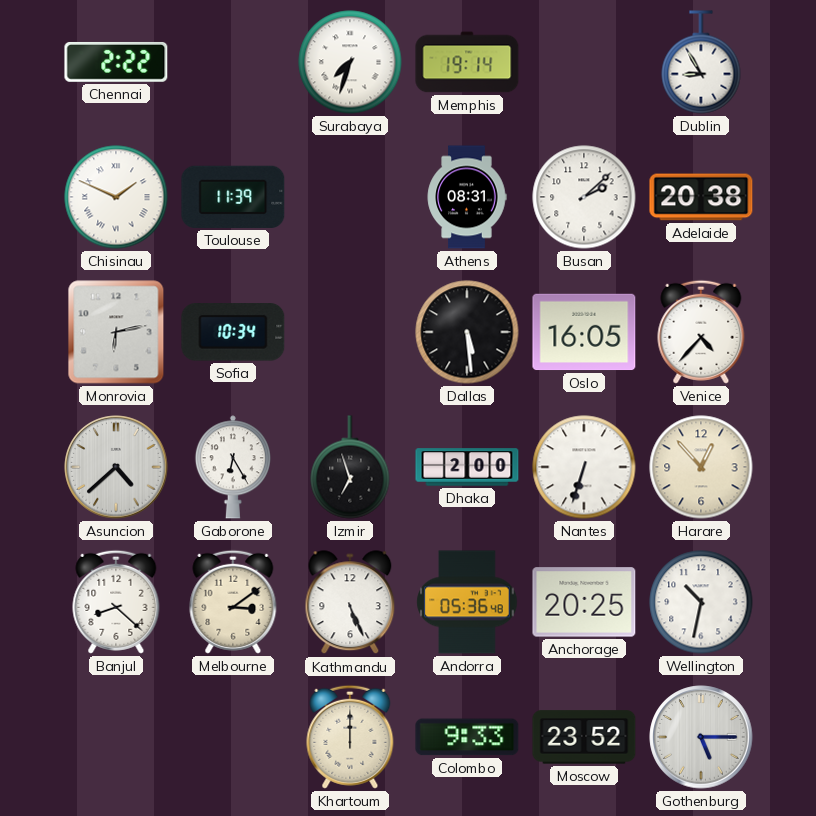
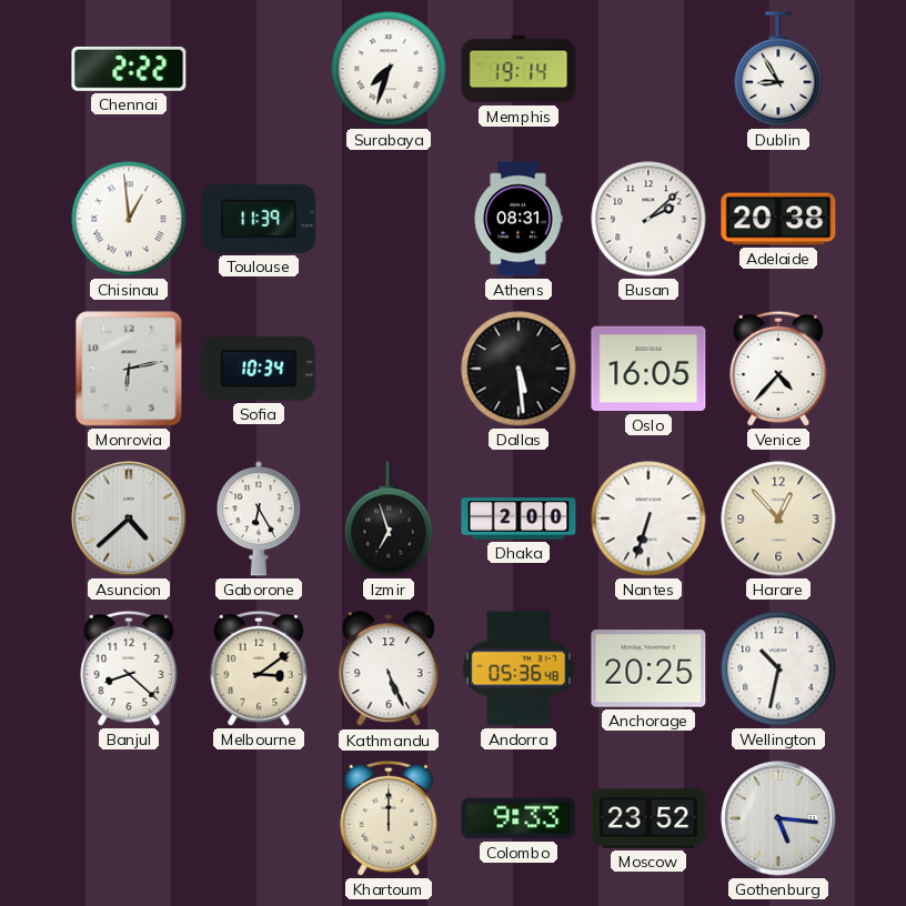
Chisinau: 1:49 -> 12:59
Gothenburg: 5:15 -> 5:16
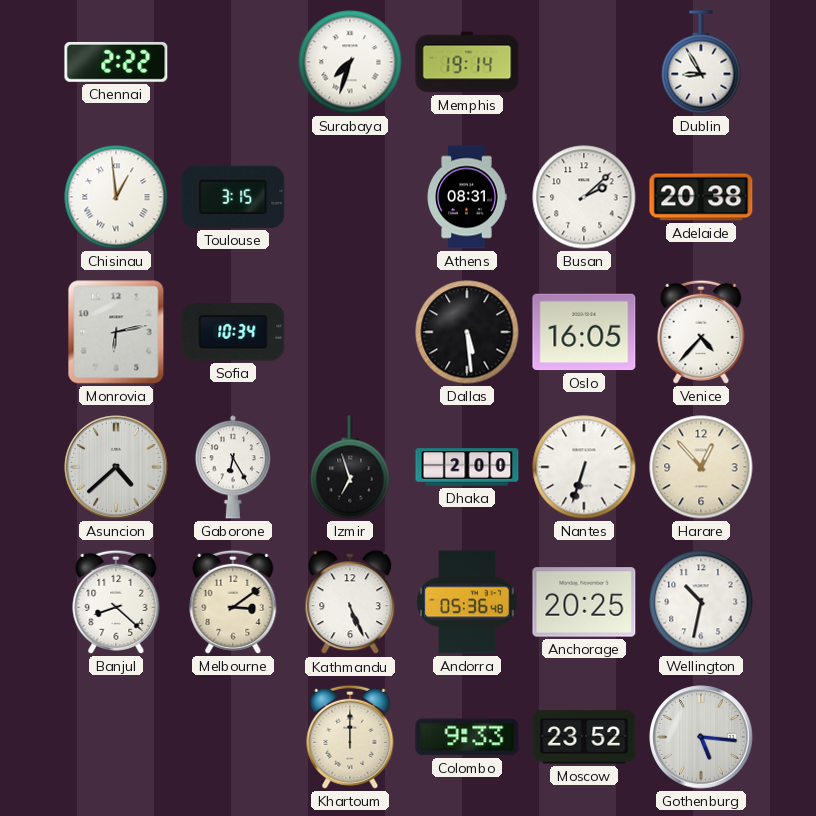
Toulouse: 11:39 -> 3:15
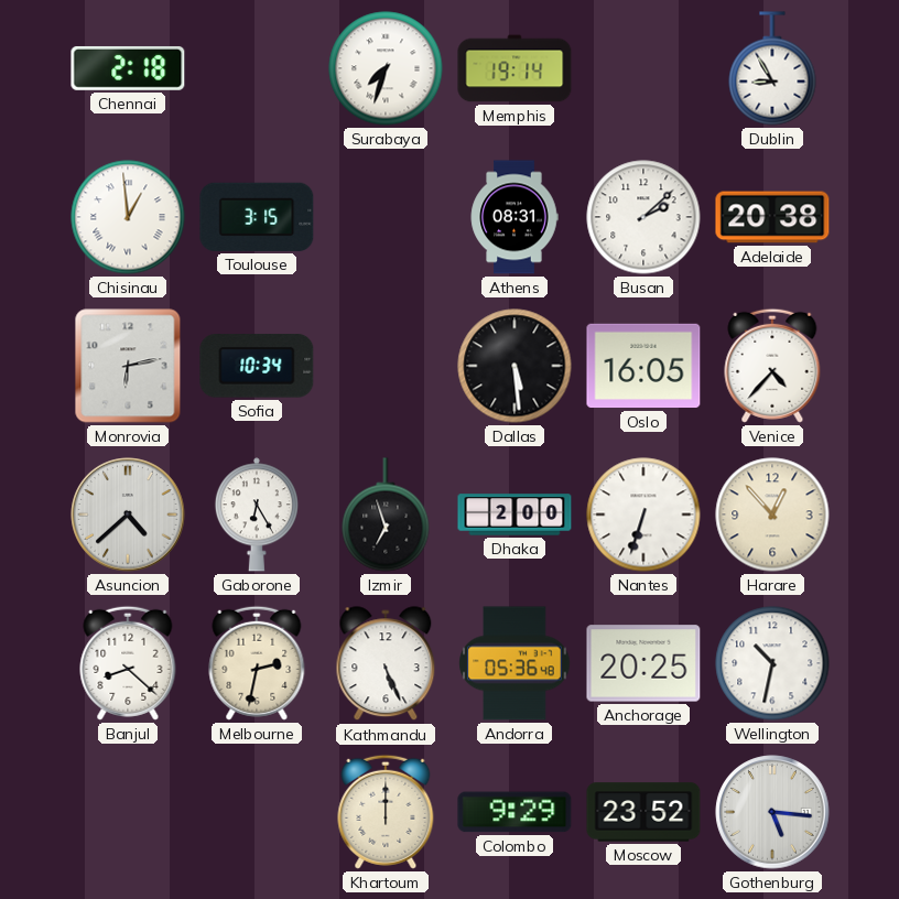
Chennai: 2:22 -> 2:18
Melbourne: 3:09 -> 2:32
Colombo: 9:33 -> 9:29
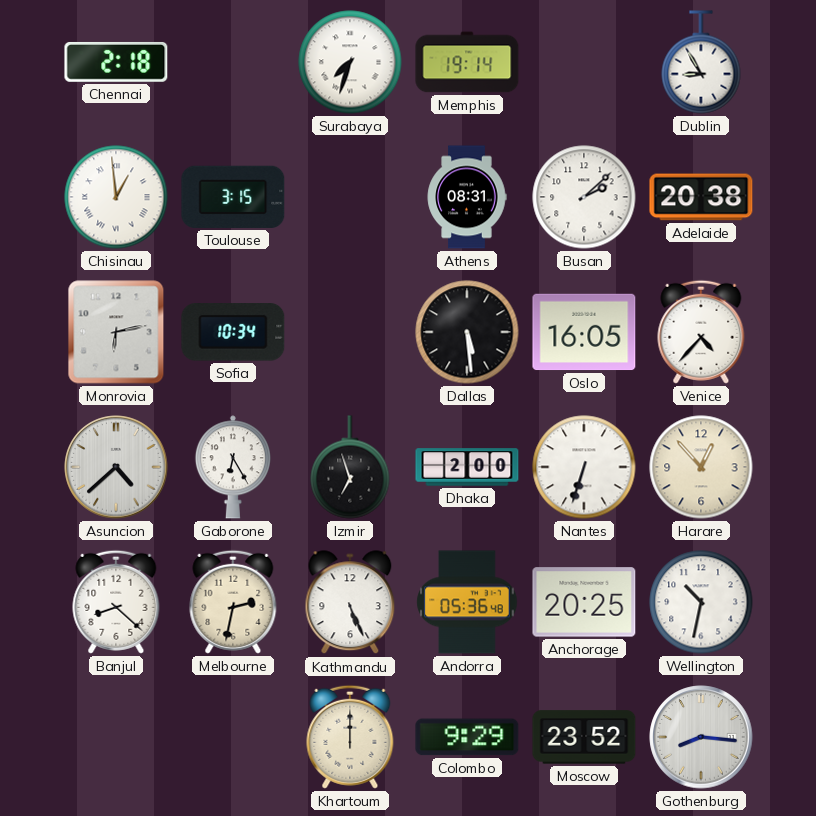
Gothenburg: 5:16 -> 8:16
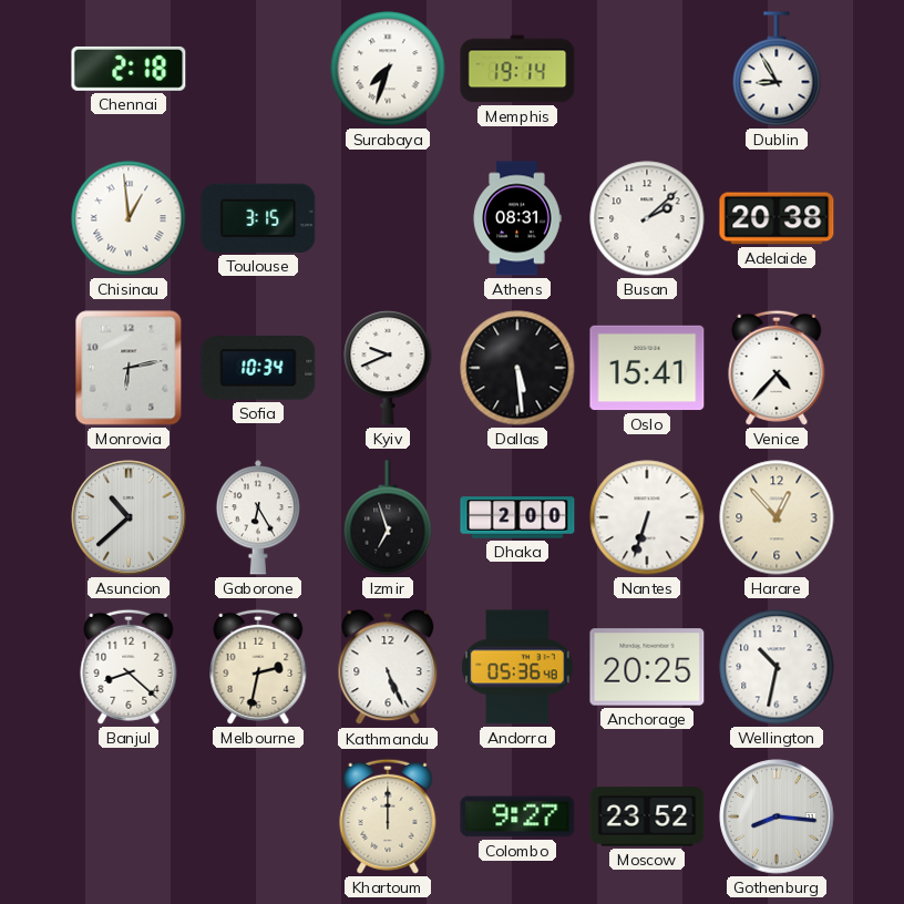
Kyiv: none -> 9:41
Oslo: 16:05 -> 15:41
Asuncion: 4:38 -> 10:38
Colombo: 9:29 -> 9:27
